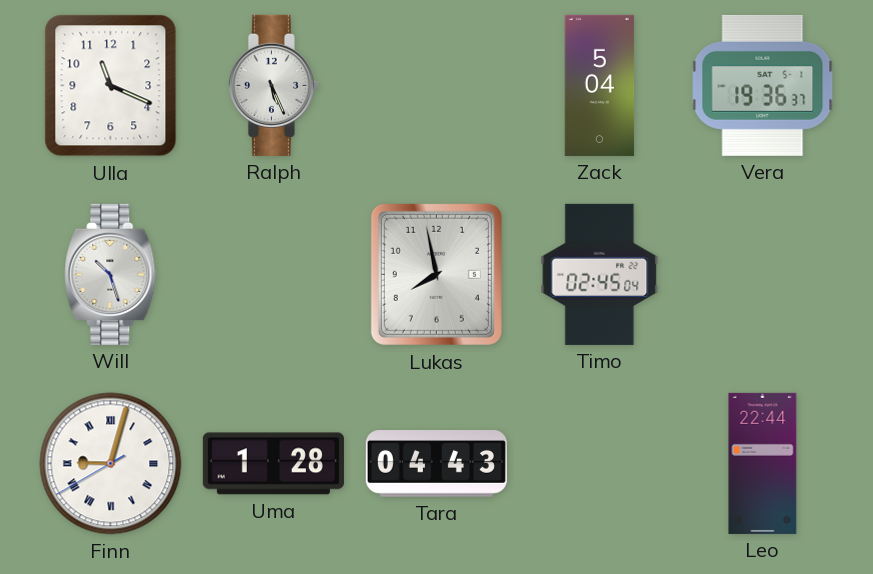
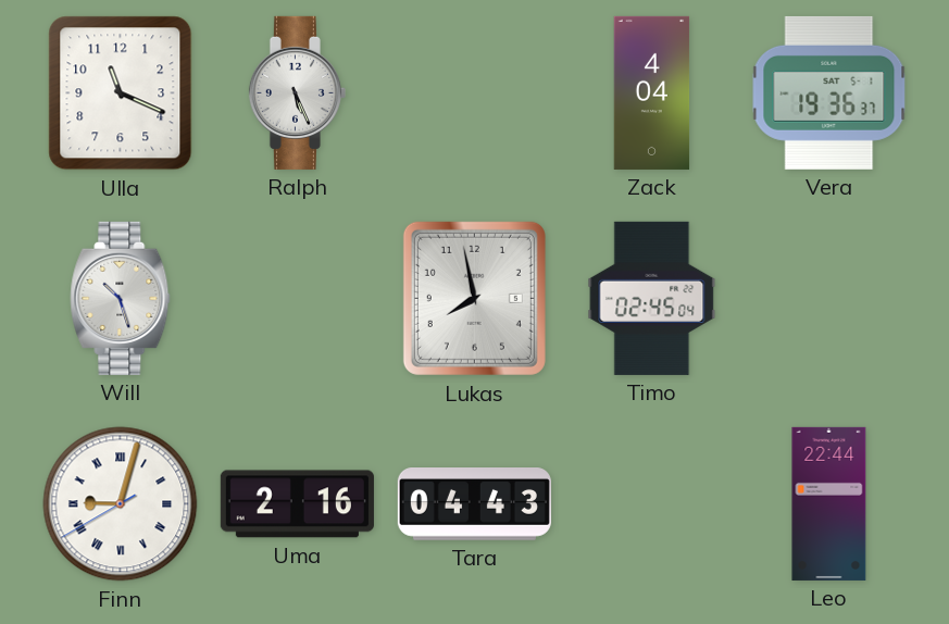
Zack: 5:04 -> 4:04
Uma: 1:28 -> 2:16
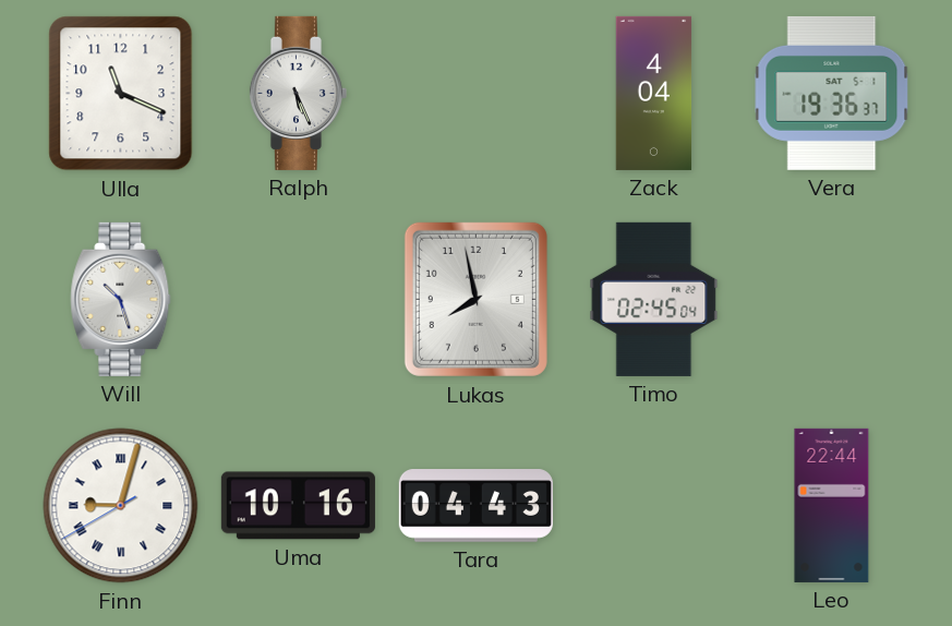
Uma: 2:16 -> 10:16
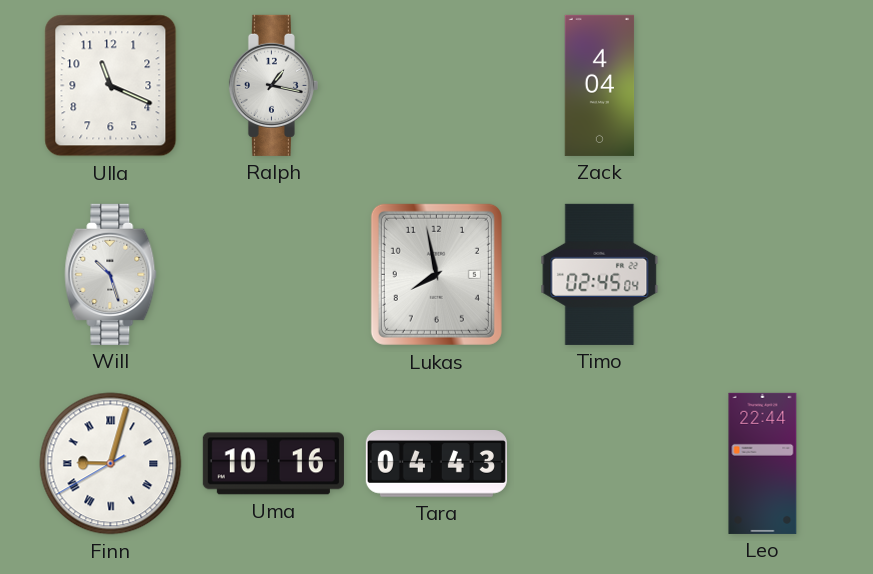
Ralph: 5:26 -> 1:17
Vera: 19:36 -> none
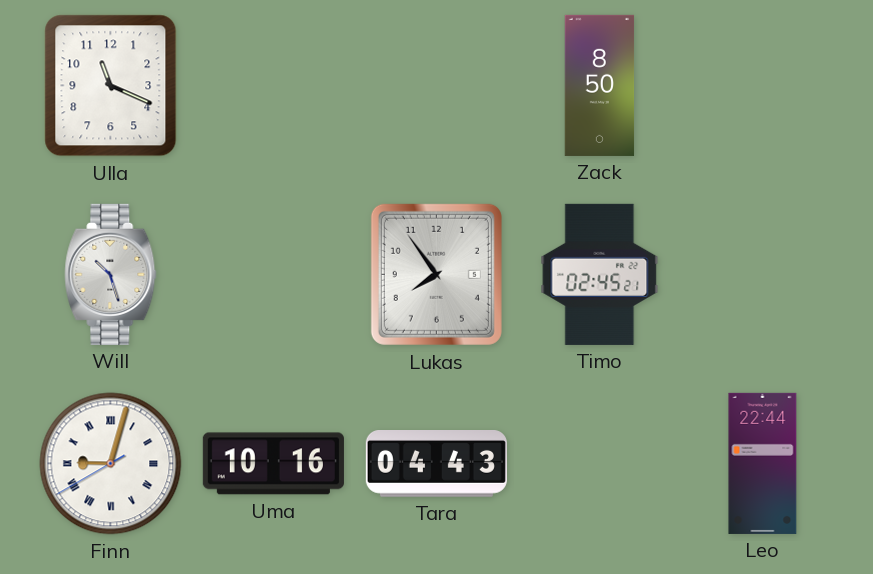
Ralph: 1:17 -> none
Zack: 4:04 -> 8:50
Lukas: 7:58 -> 7:54
Timo: 02:45:04 -> 02:45:21
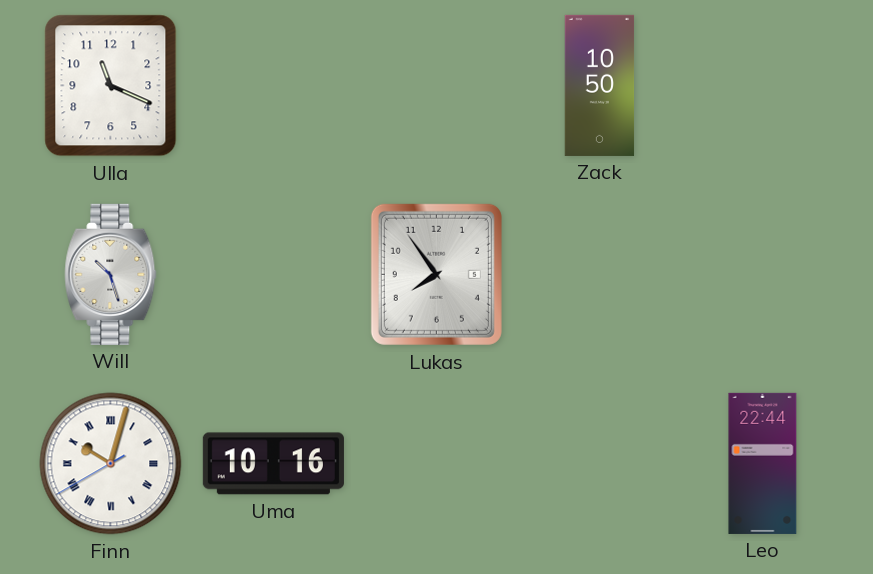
Zack: 8:50 -> 10:50
Timo: 02:45 -> none
Finn: 9:02 -> 10:02
Tara: 04:43 -> none
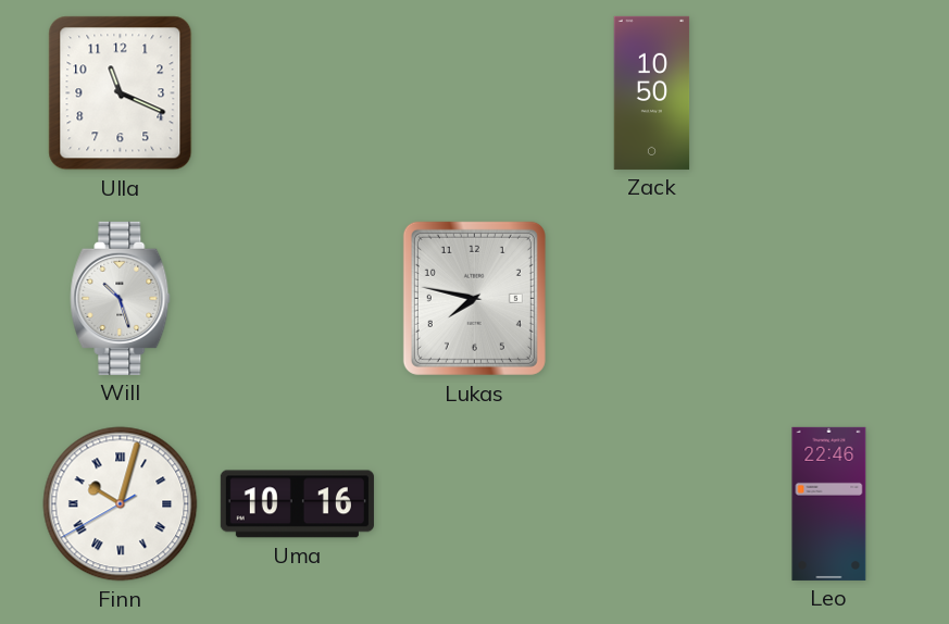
Lukas: 7:54 -> 7:47
Leo: 22:44 -> 22:46
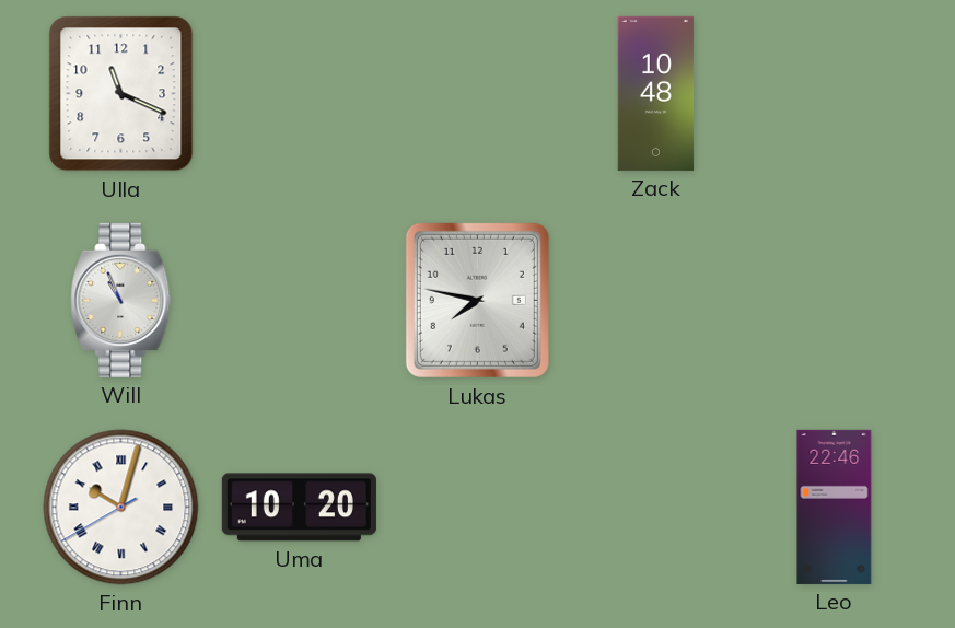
Zack: 10:50 -> 10:48
Will: 10:27 -> 10:56
Uma: 10:16 -> 10:20
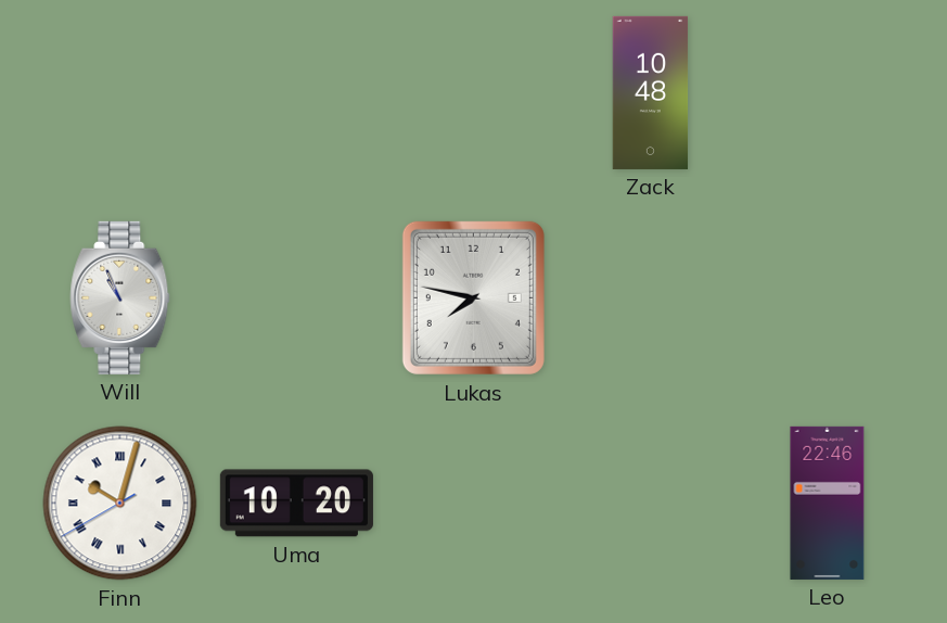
Ulla: 11:19 -> none
